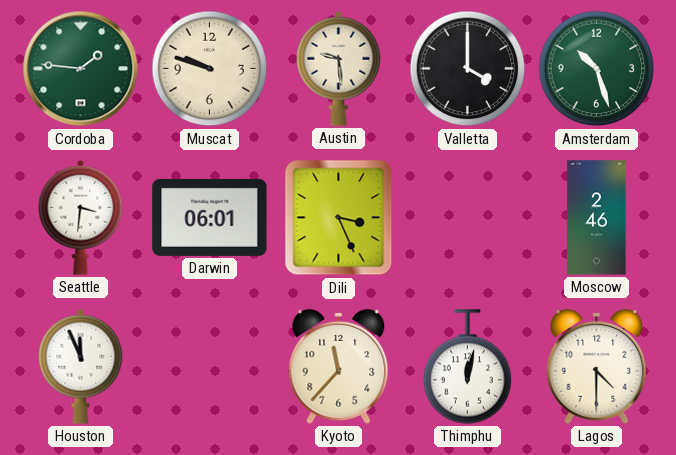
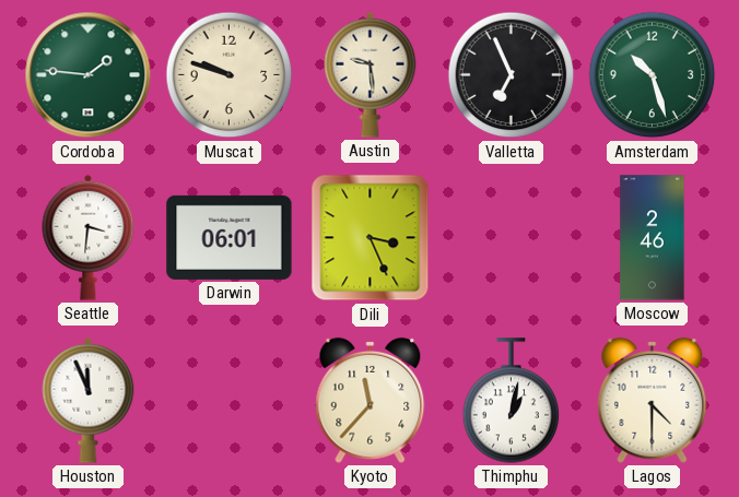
Valletta: 4:00 -> 6:56
Thimphu: 12:02 -> 1:02
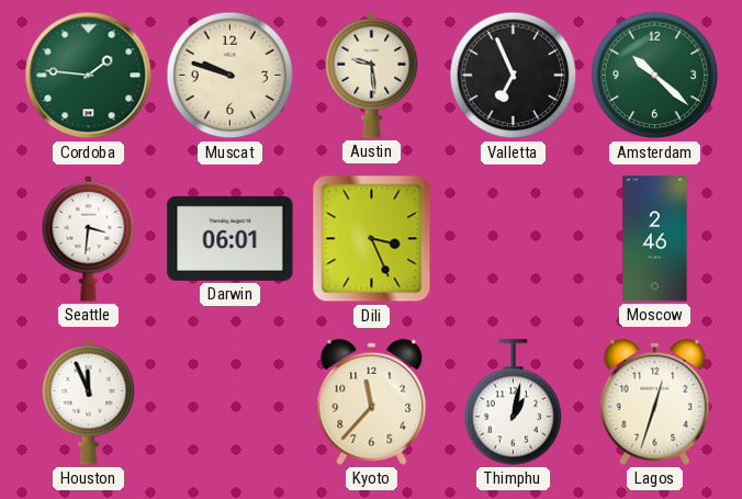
Amsterdam: 10:27 -> 10:22
Lagos: 4:30 -> 12:33
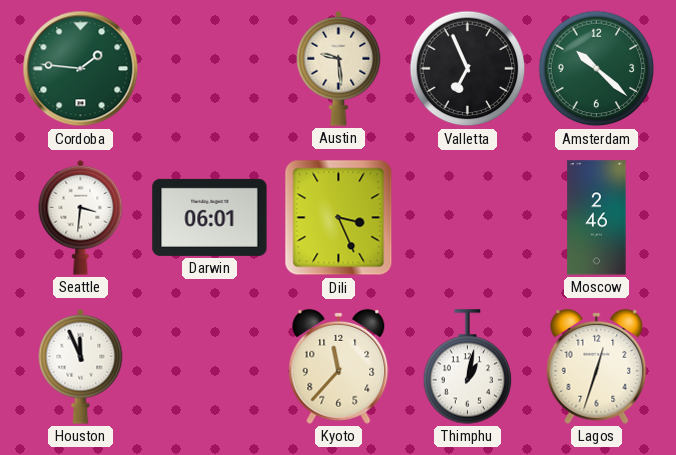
Muscat: 9:48 -> none
